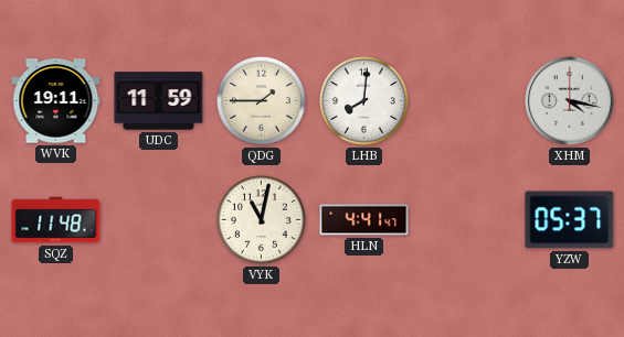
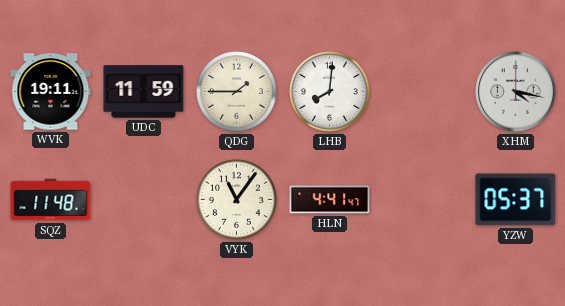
VYK: 11:02 -> 11:06
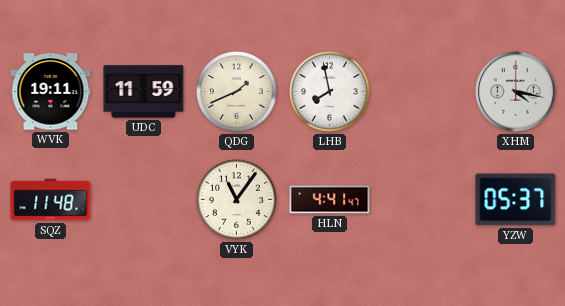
QDG: 1:45 -> 1:41
LHB: 8:01 -> 7:58
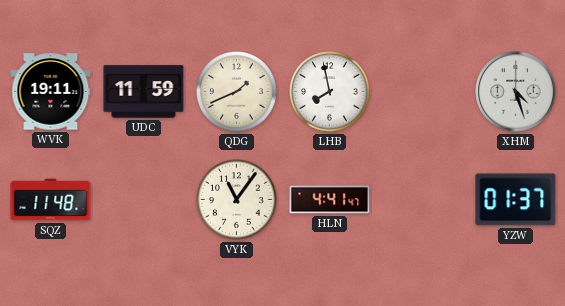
XHM: 4:17 -> 4:27
YZW: 05:37 -> 01:37
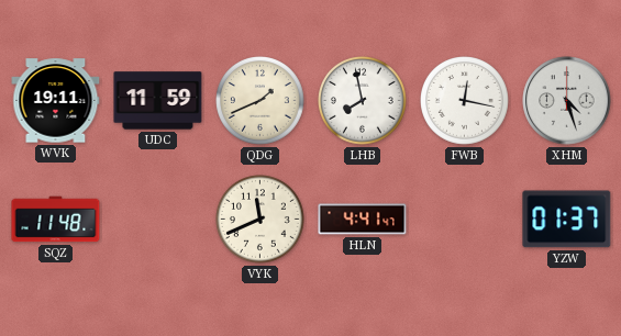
FWB: none -> 12:17
VYK: 11:06 -> 11:41
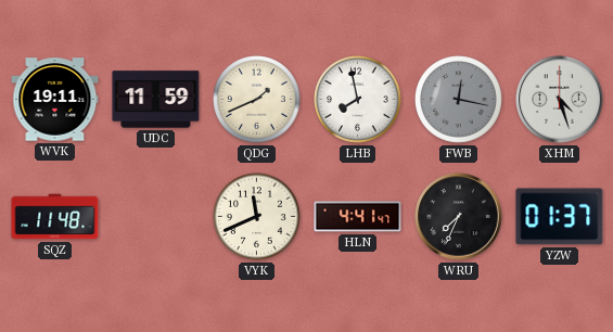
FWB dial: white -> grey
WRU: none -> 7:34
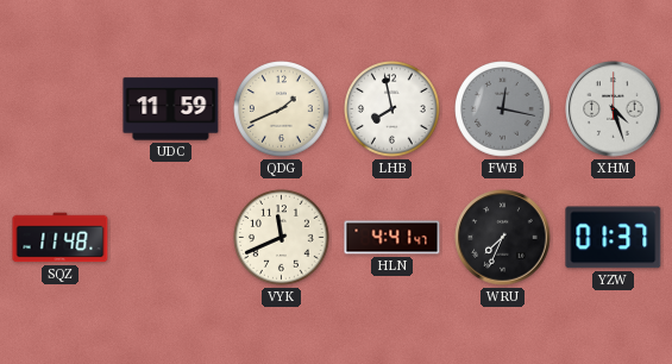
WVK: 19:11 -> none
